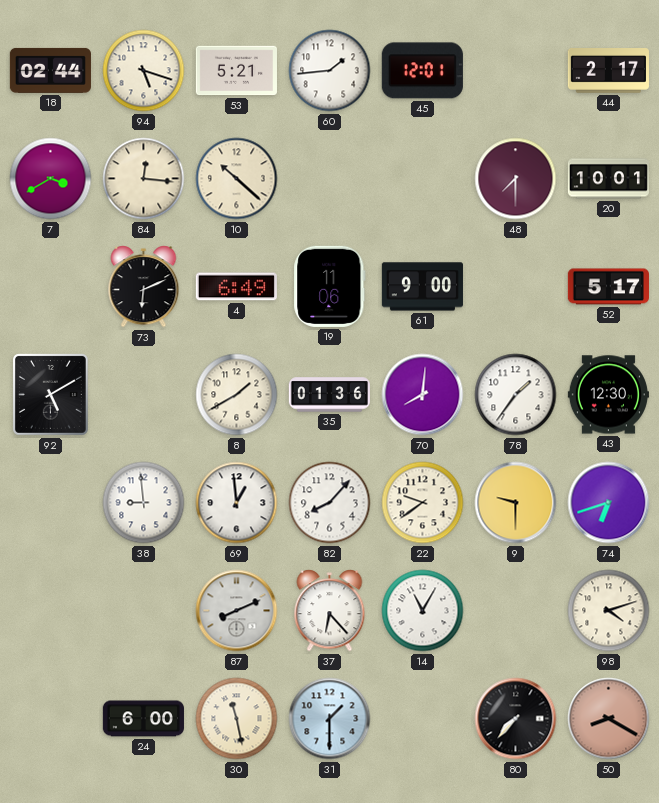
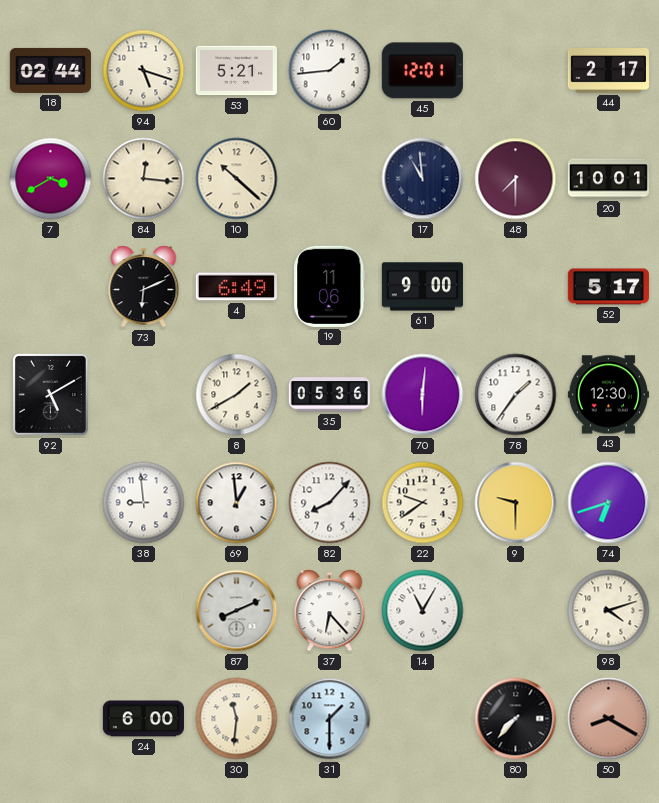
17: none -> 10:59
35: 01:36 -> 05:36
70: 8:01 -> 6:01
30: 11:28 -> 11:31
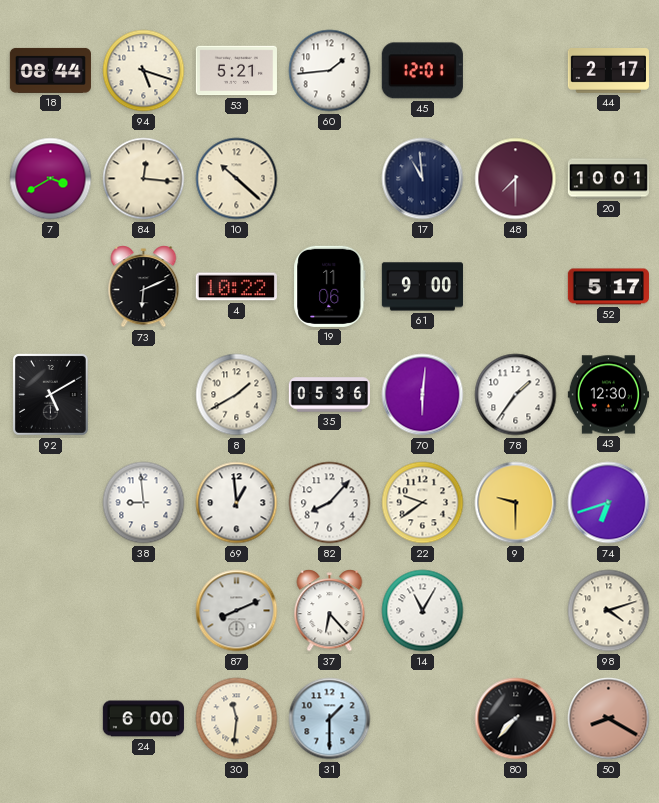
18: 02:44 -> 08:44
4: 6:49 -> 10:22
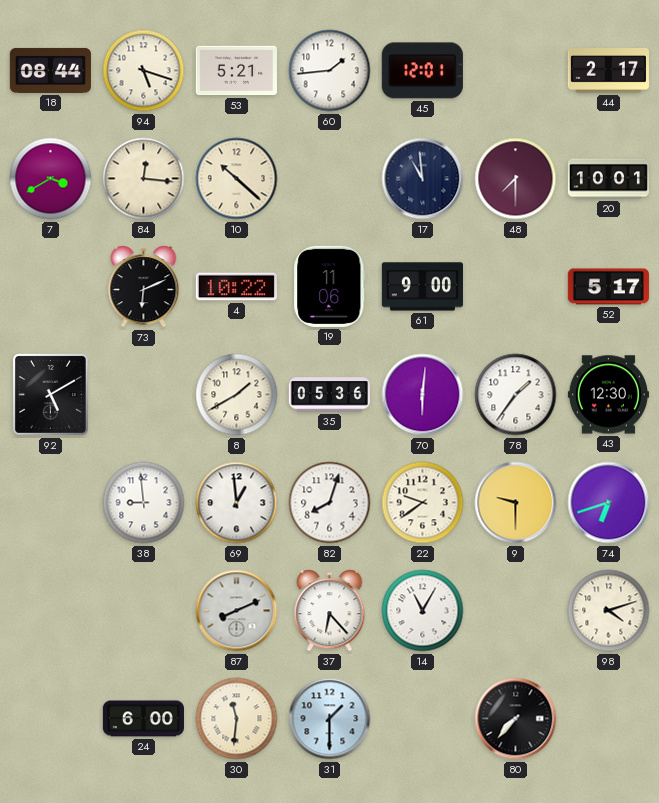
82: 8:07 -> 8:03
50: 8:20 -> none
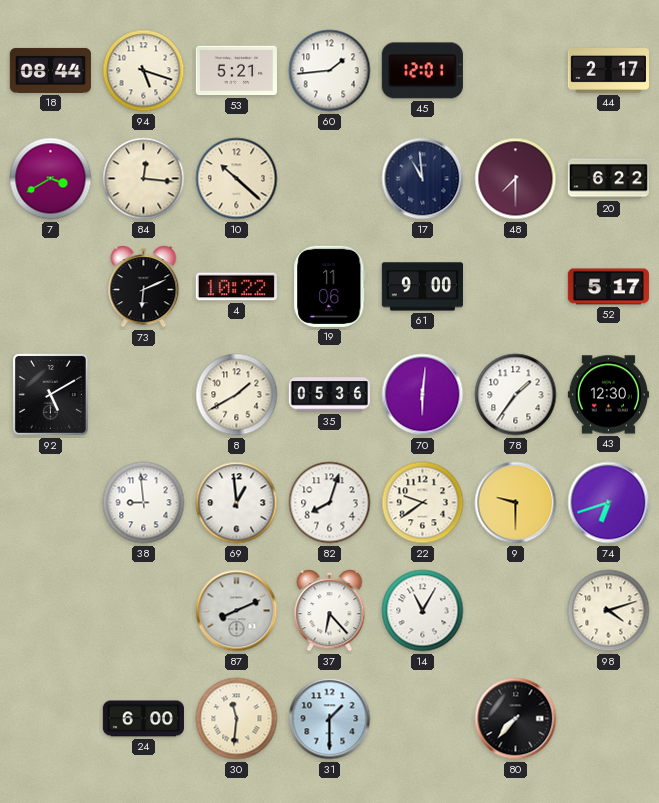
20: 10:01 -> 6:22
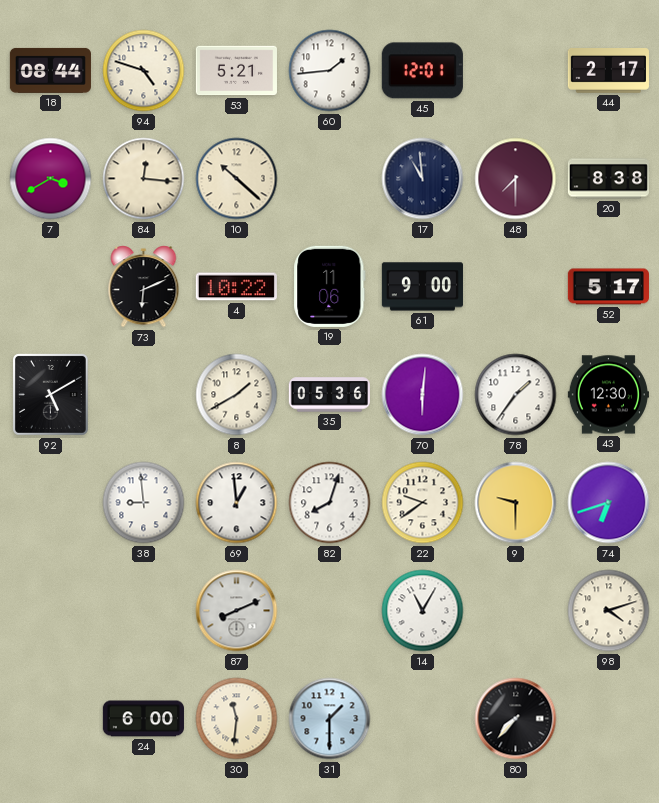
94: 5:18 -> 4:48
20: 6:22 -> 8:38
37: 6:23 -> none
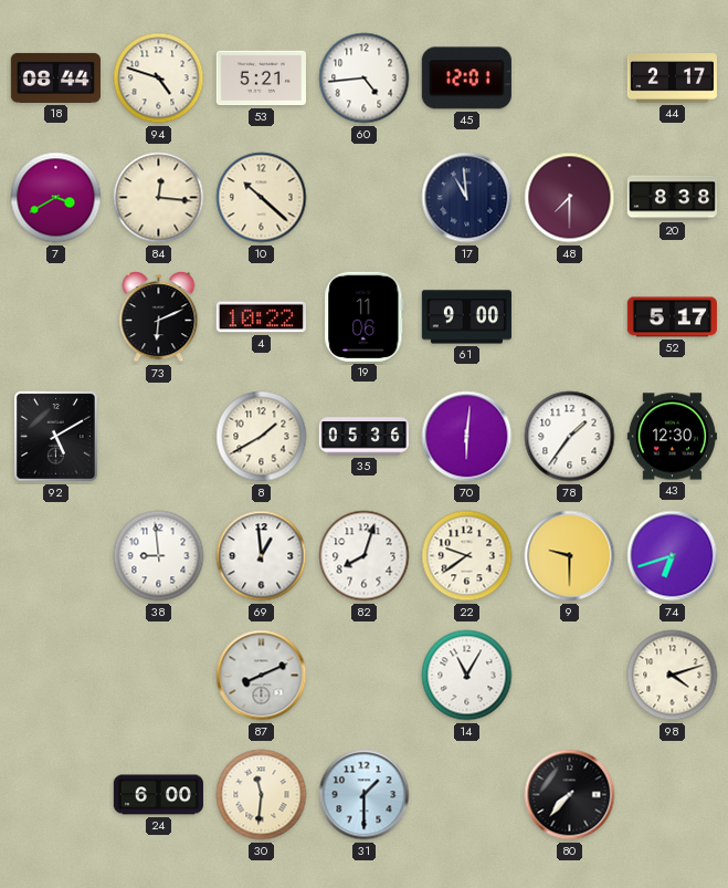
60: 1:44 -> 4:44
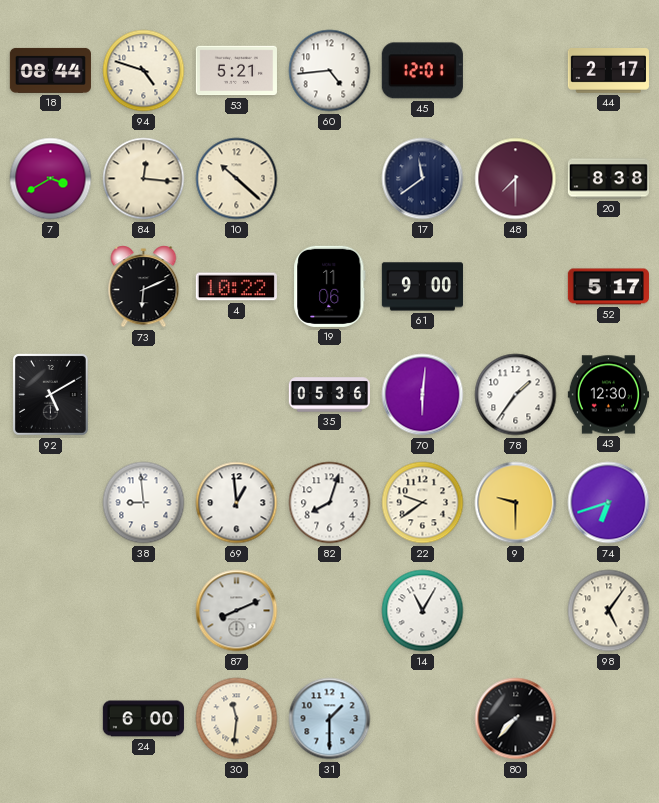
17: 10:59 -> 11:39
8: 1:40 -> none
98: 4:12 -> 5:06
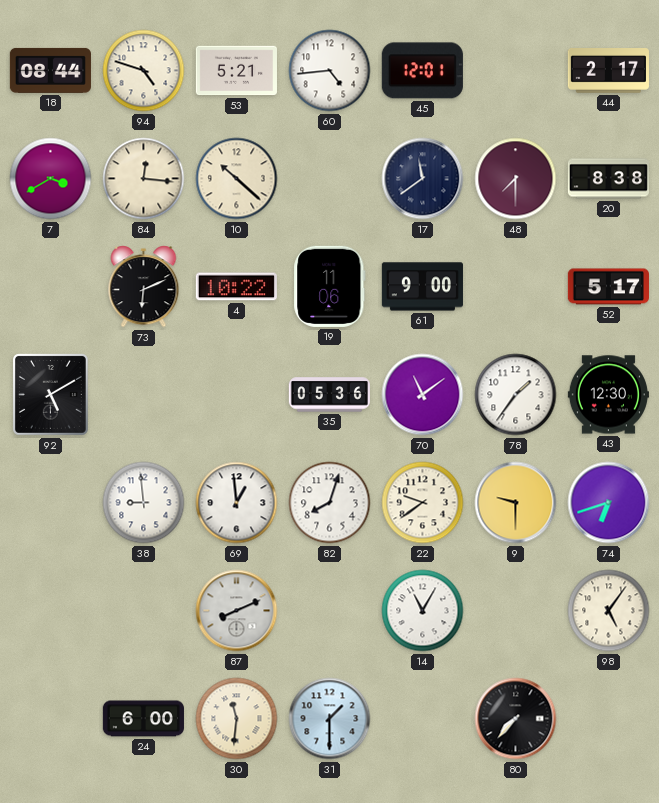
70: 6:01 -> 11:09
